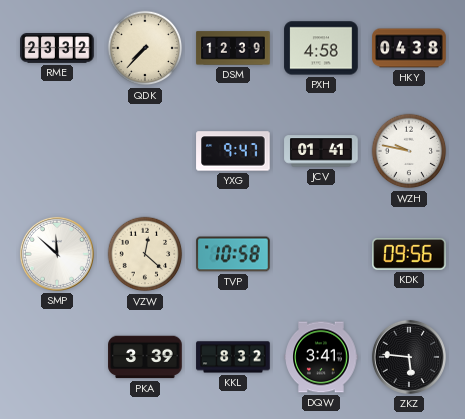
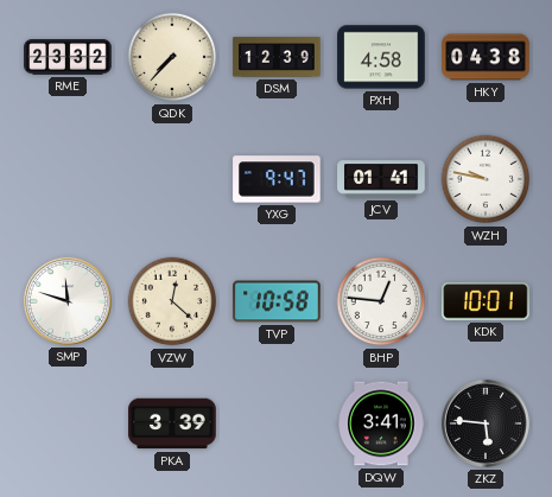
SMP: 11:52 -> 11:48
BHP: none -> 12:46
KDK: 09:56 -> 10:01
KKL: 8:32 -> none
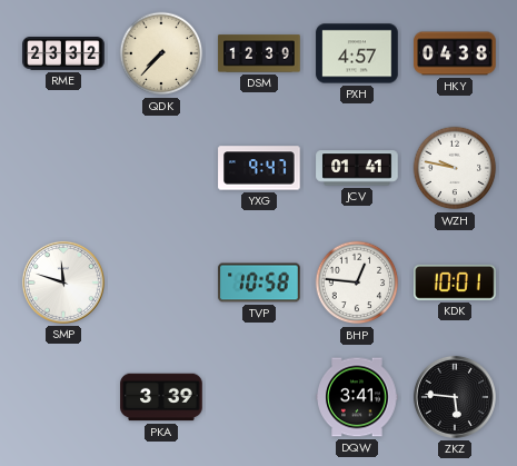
PXH: 4:58 -> 4:57
VZW: 12:22 -> none
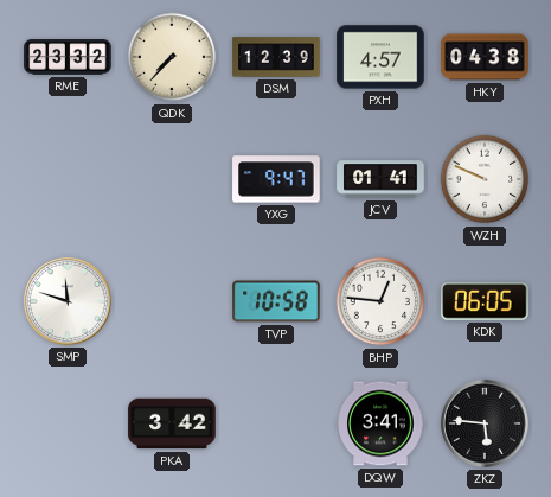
WZH: 9:47 -> 9:49
KDK: 10:01 -> 06:05
PKA: 3:39 -> 3:42
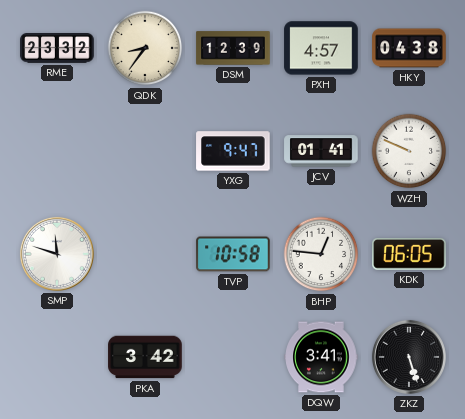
QDK: 7:37 -> 8:36
ZKZ: 5:46 -> 5:27
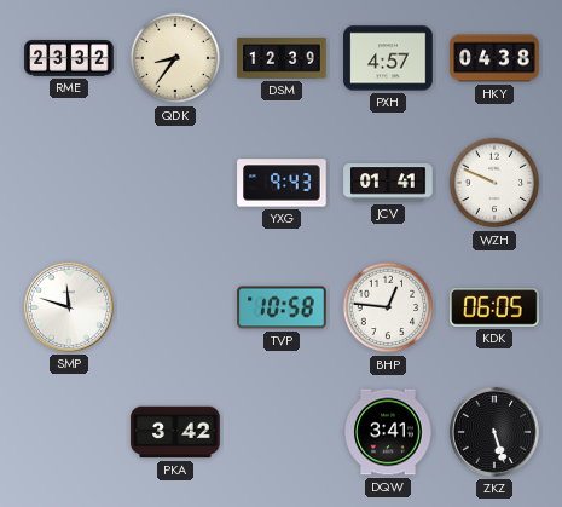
YXG: 9:47 -> 9:43
